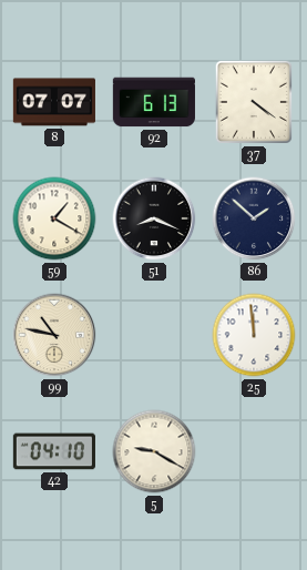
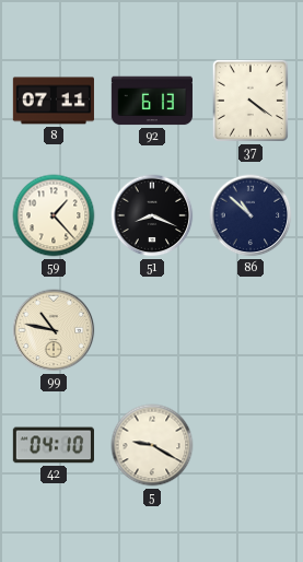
8: 07:07 -> 07:11
59: 1:20 -> 1:23
86: 1:52 -> 10:52
25: 11:59 -> none
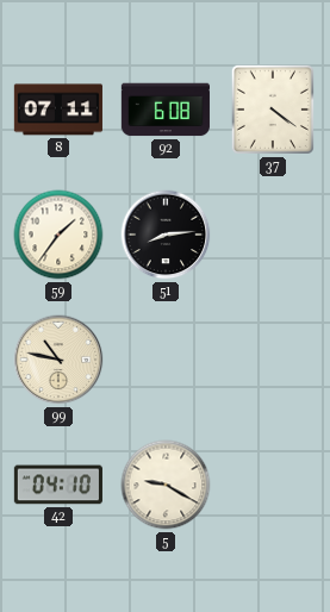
92: 6:13 -> 6:08
59: 1:23 -> 1:36
51: 8:19 -> 8:14
86: 10:52 -> none
